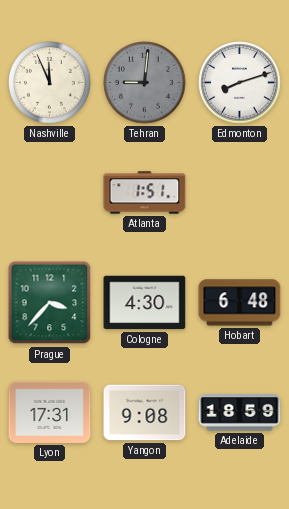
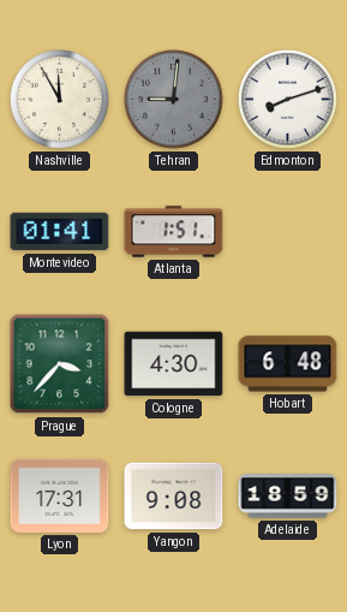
Nashville: 11:56 -> 11:55
Montevideo: none -> 01:41
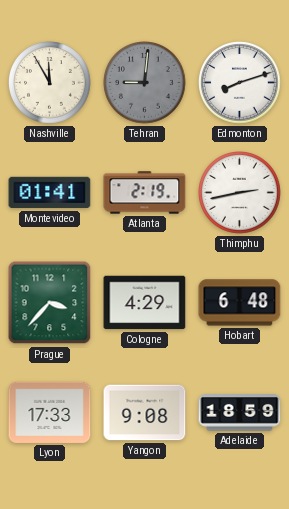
Atlanta: 1:51 -> 2:19
Thimphu: none -> 2:43
Cologne: 4:30 -> 4:29
Lyon: 17:31 -> 17:33
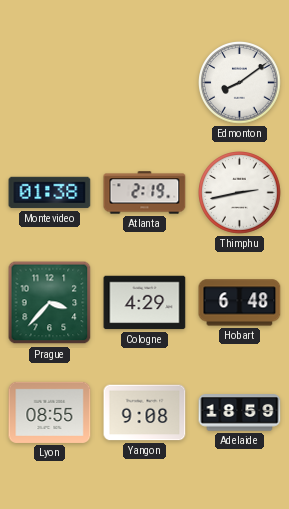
Nashville: 11:55 -> none
Tehran: 9:01 -> none
Edmonton: 8:12 -> 8:09
Montevideo: 01:41 -> 01:38
Lyon: 17:33 -> 08:55
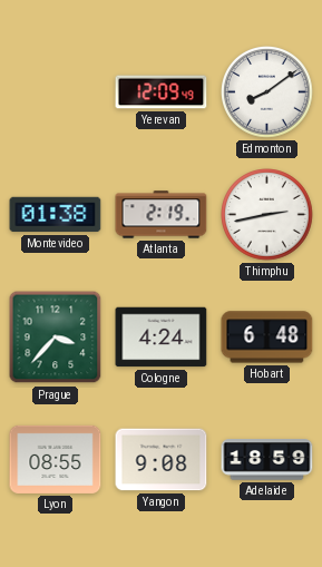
Yerevan: none -> 12:09
Cologne: 4:29 -> 4:24
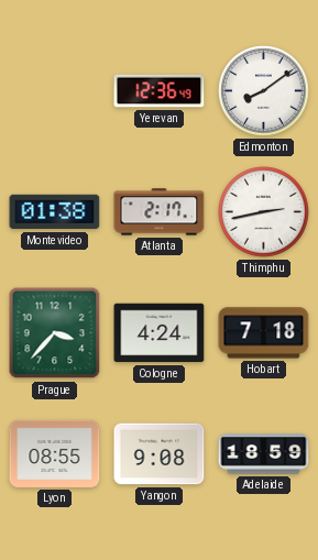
Yerevan: 12:09 -> 12:36
Atlanta: 2:19 -> 2:17
Hobart: 6:48 -> 7:18
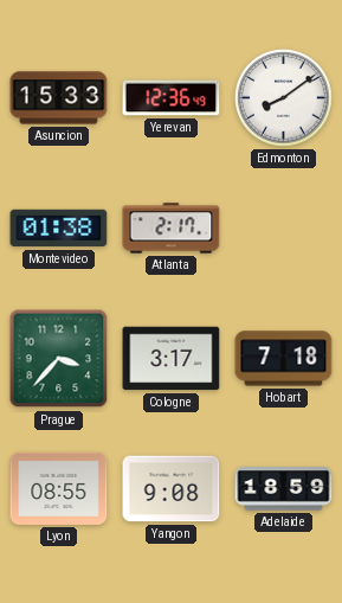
Asuncion: none -> 15:33
Thimphu: 2:43 -> none
Cologne: 4:24 -> 3:17
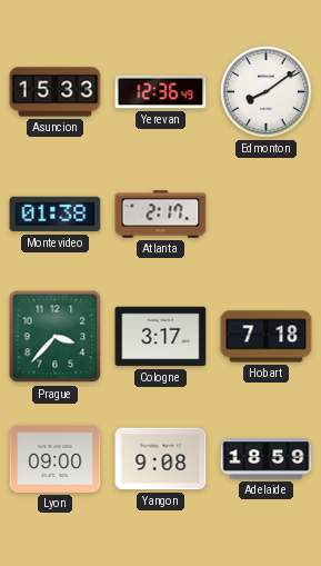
Lyon: 08:55 -> 09:00
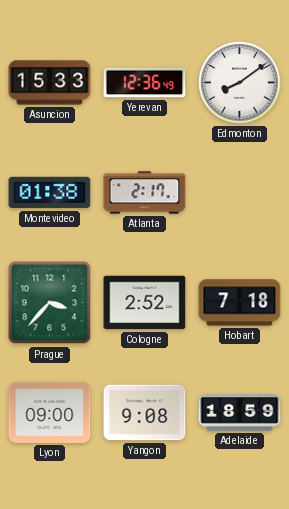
Cologne: 3:17 -> 2:52
